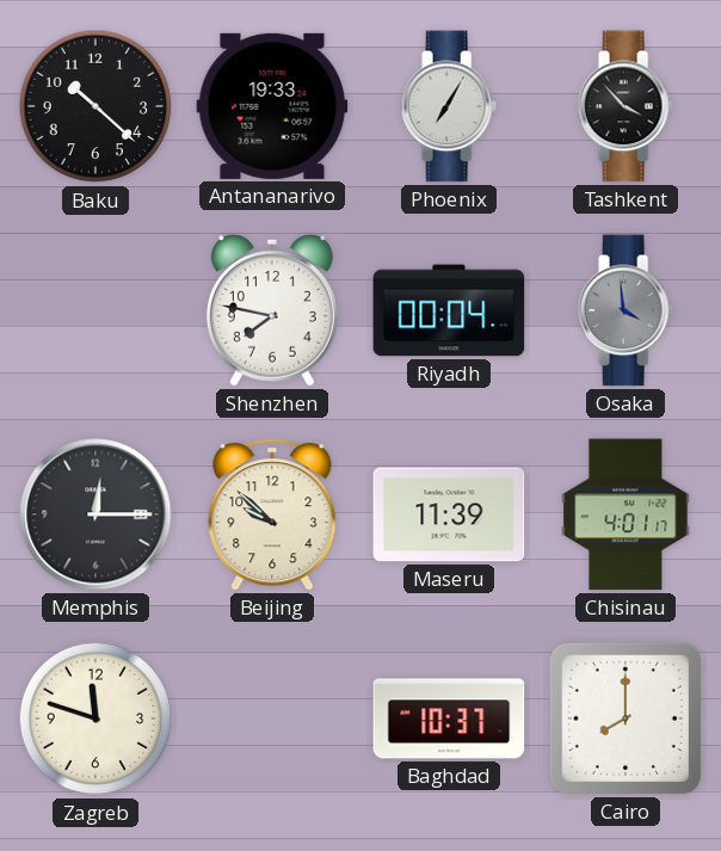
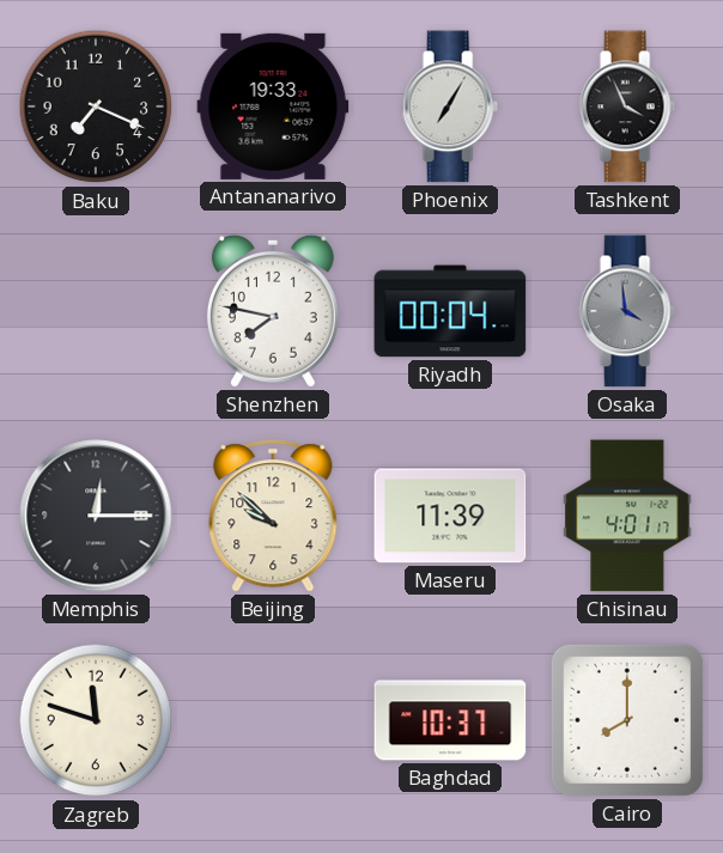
Baku: 10:22 -> 7:19
Tashkent: 3:53 -> 3:56
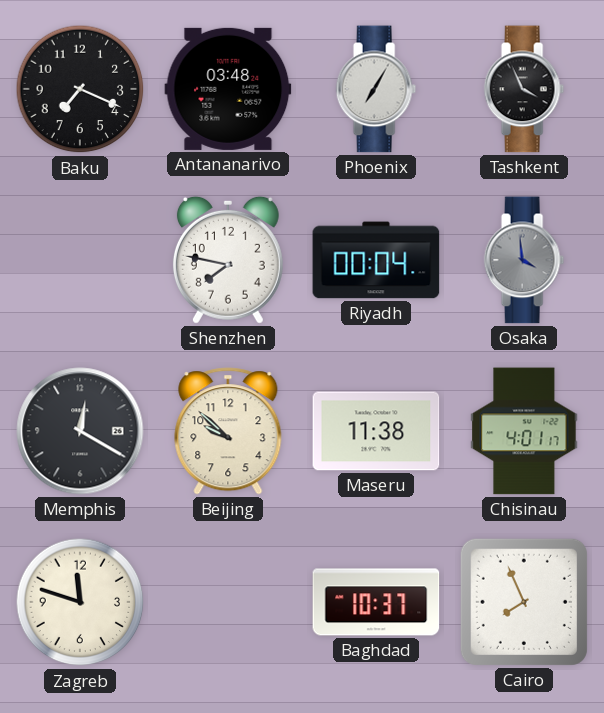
Antananarivo: 19:33 -> 03:48
Memphis: 12:15 -> 12:20
Maseru: 11:39 -> 11:38
Cairo: 8:00 -> 7:56
